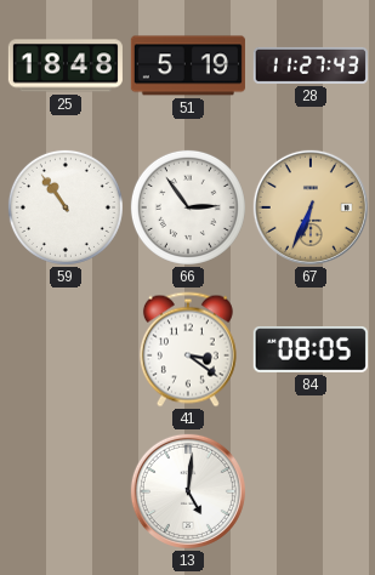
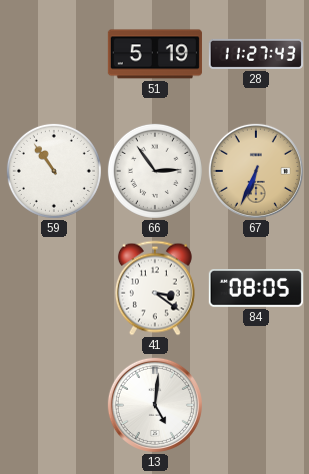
25: 18:48 -> none
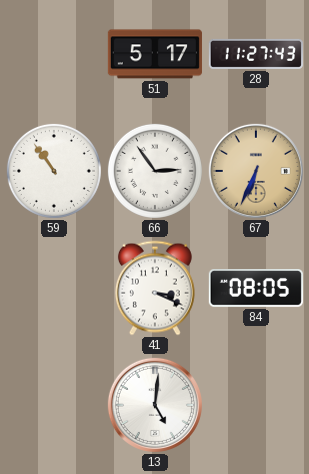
51: 5:19 -> 5:17
41: 3:21 -> 3:19
